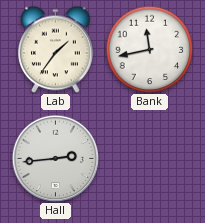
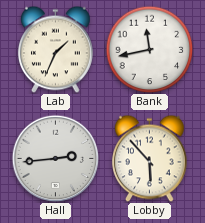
Lab: 1:36 -> 1:34
Lobby: none -> 5:53
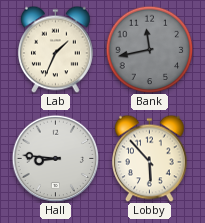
Bank dial: white -> grey
Hall: 2:44 -> 8:46
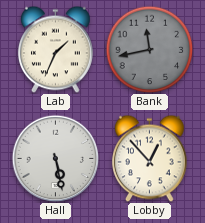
Hall: 8:46 -> 5:28
Lobby: 5:53 -> 12:53
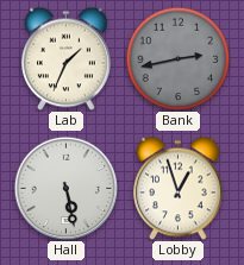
Bank: 11:43 -> 2:43
Lobby: 12:53 -> 12:57
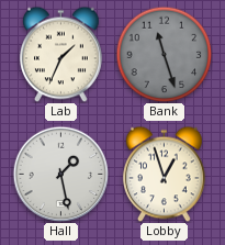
Bank: 2:43 -> 11:27
Hall: 5:28 -> 1:28
